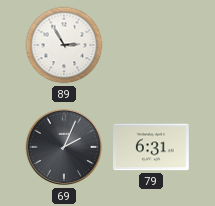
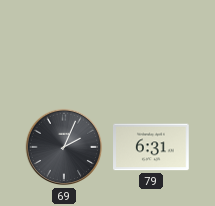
89: 2:55 -> none
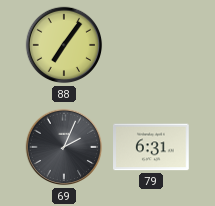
88: none -> 7:06
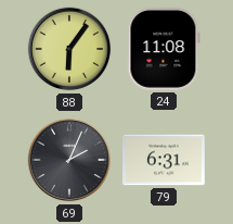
88: 7:06 -> 6:06
24: none -> 11:08
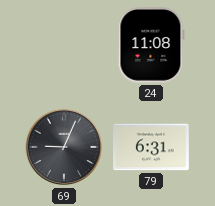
88: 6:06 -> none
69: 2:04 -> 9:04
